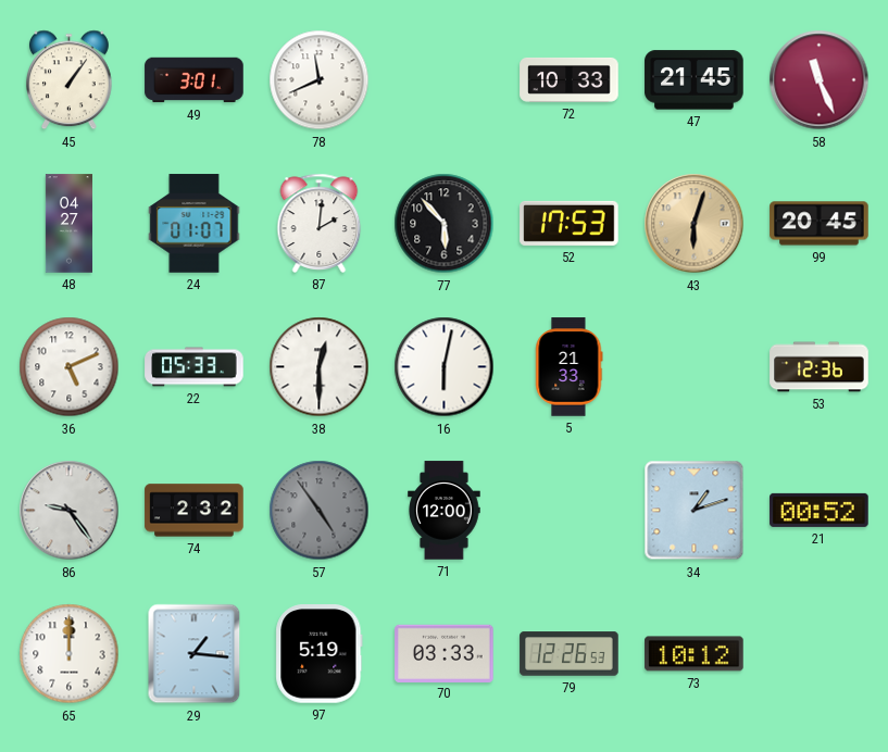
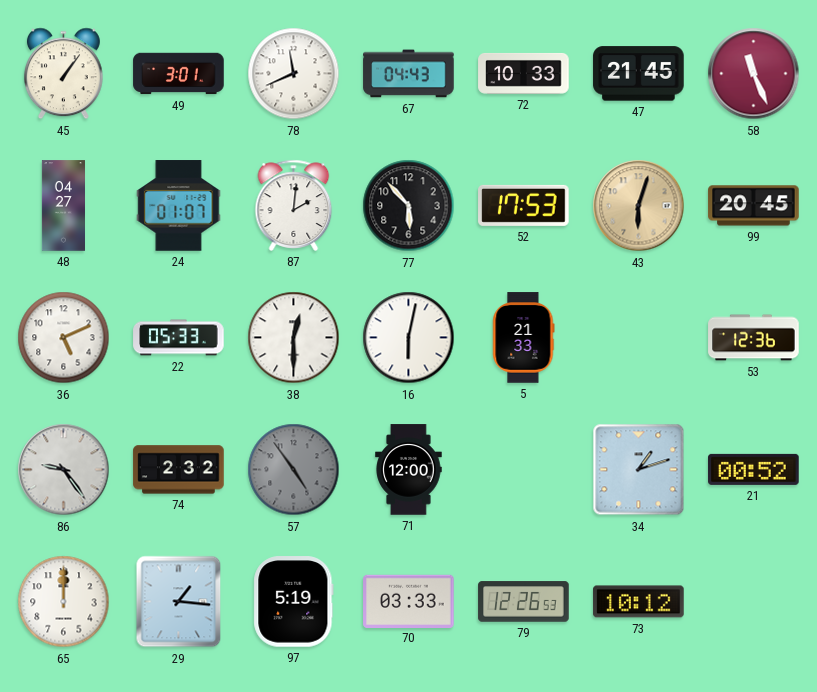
67: none -> 04:43
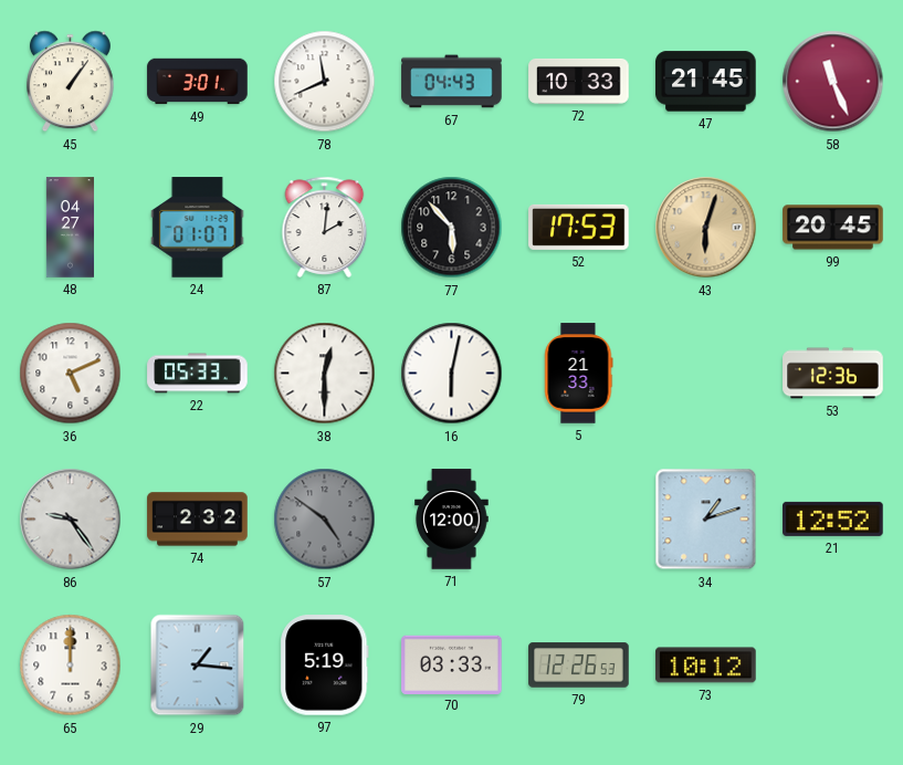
57: 4:54 -> 4:51
21: 00:52 -> 12:52
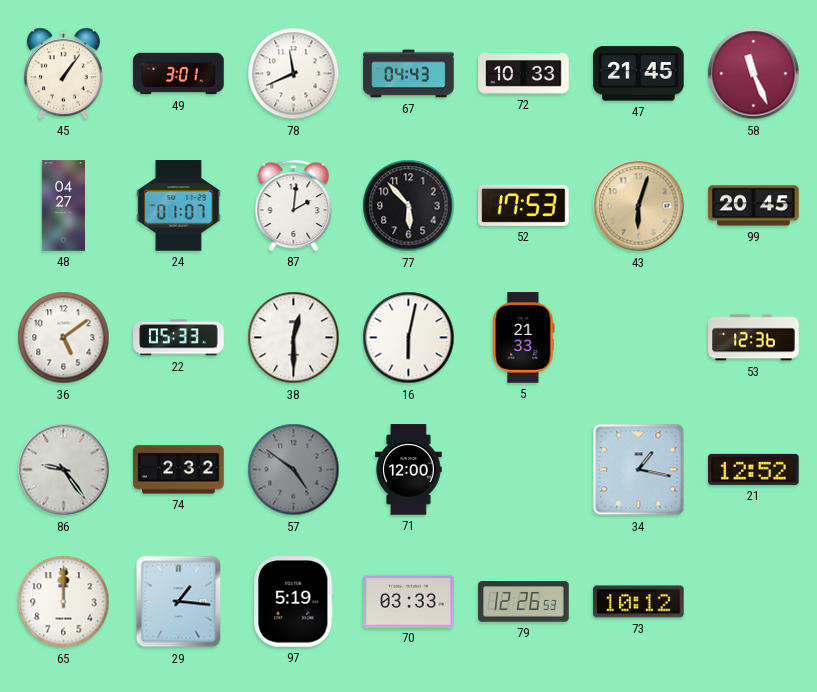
36: 5:11 -> 5:09
34: 1:12 -> 1:17
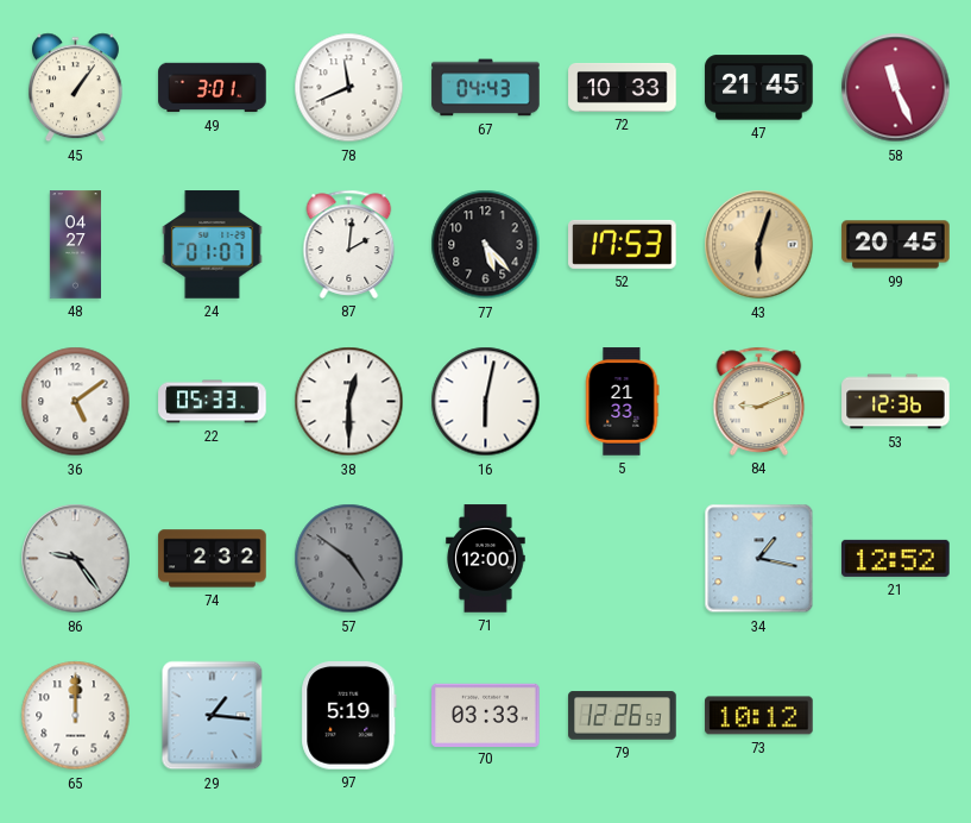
77: 5:53 -> 5:23
84: none -> 9:11
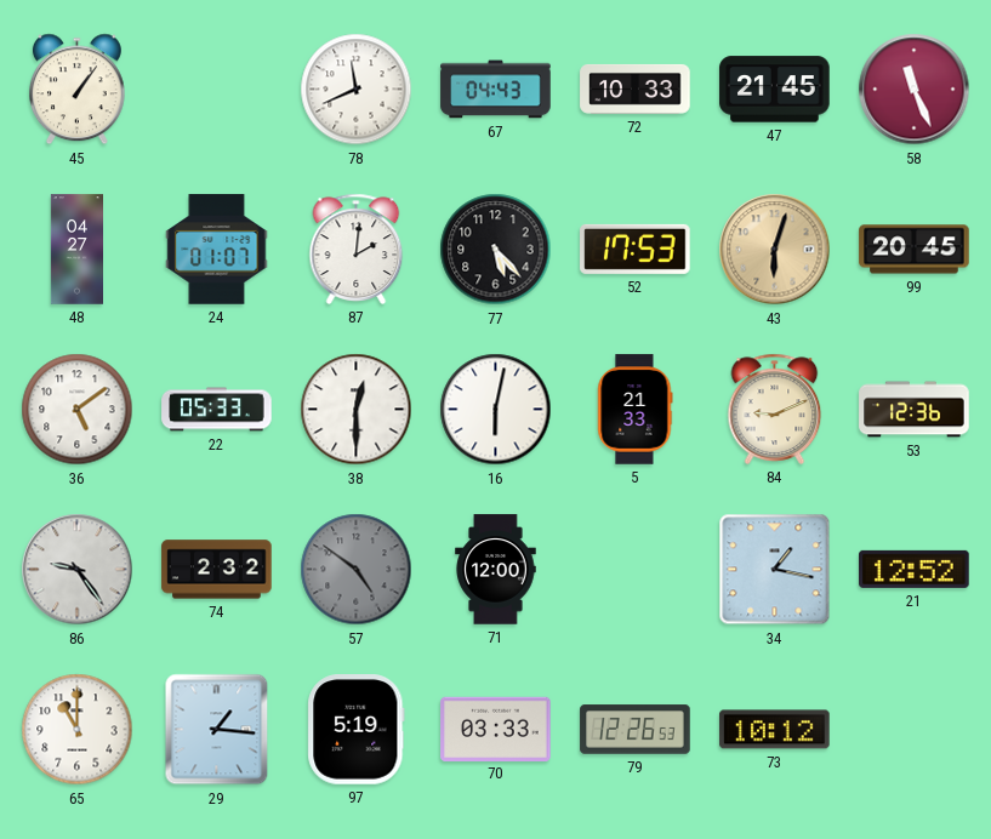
49: 3:01 -> none
65: 12:00 -> 11:00
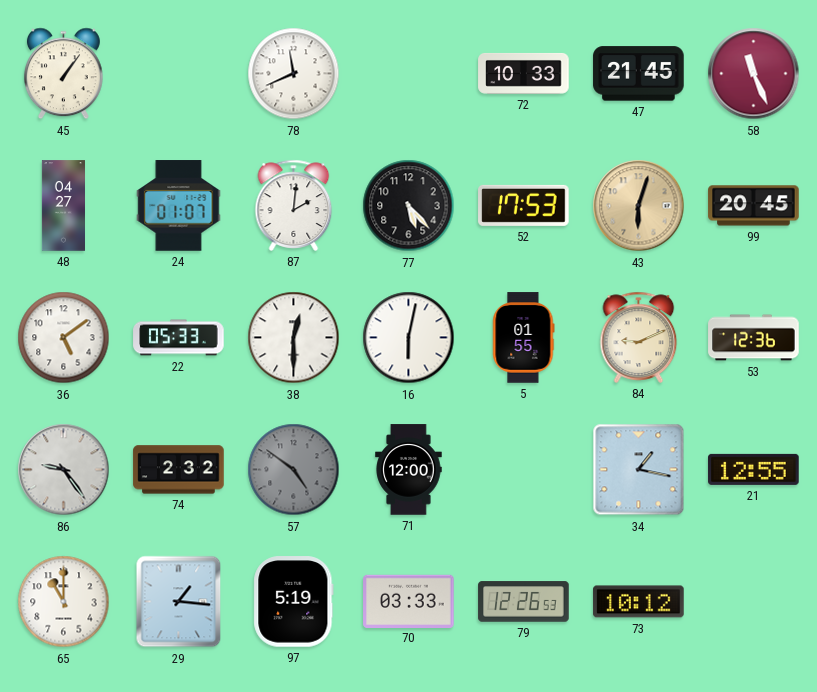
67: 04:43 -> none
5: 21:33 -> 01:55
21: 12:52 -> 12:55
